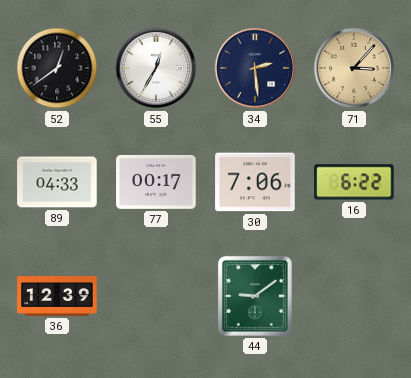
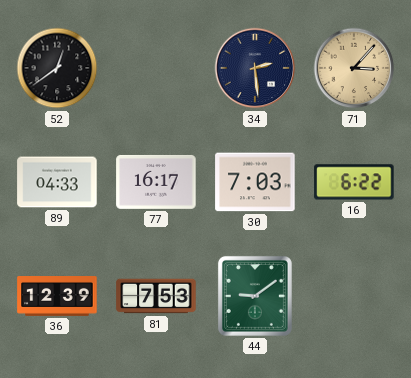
55: 12:35 -> none
77: 00:17 -> 16:17
30: 7:06 -> 7:03
81: none -> 7:53
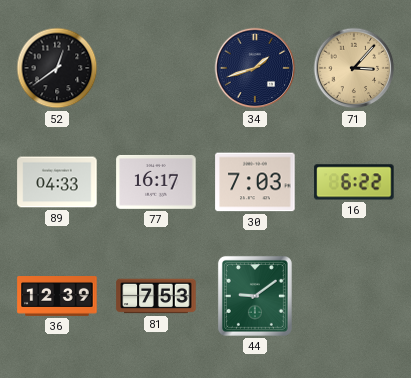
34: 2:29 -> 1:42
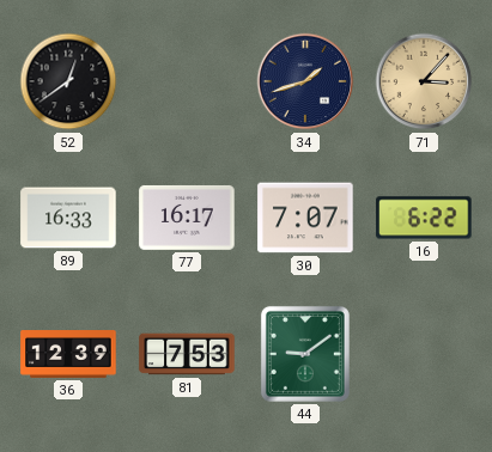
89: 04:33 -> 16:33
30: 7:03 -> 7:07
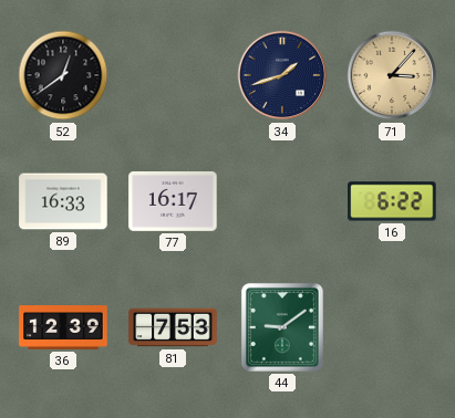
30: 7:07 -> none
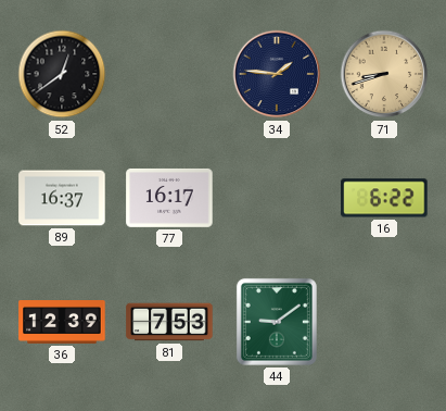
34: 1:42 -> 1:46
71: 3:07 -> 8:42
89: 16:33 -> 16:37
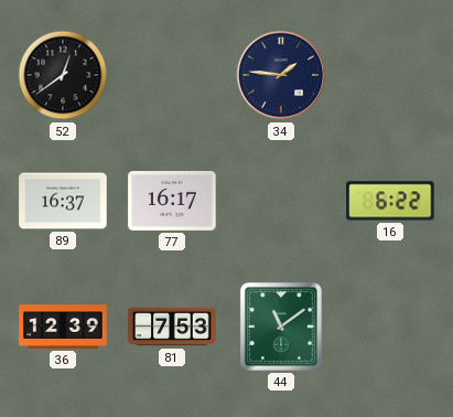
71: 8:42 -> none
44: 9:09 -> 11:09
